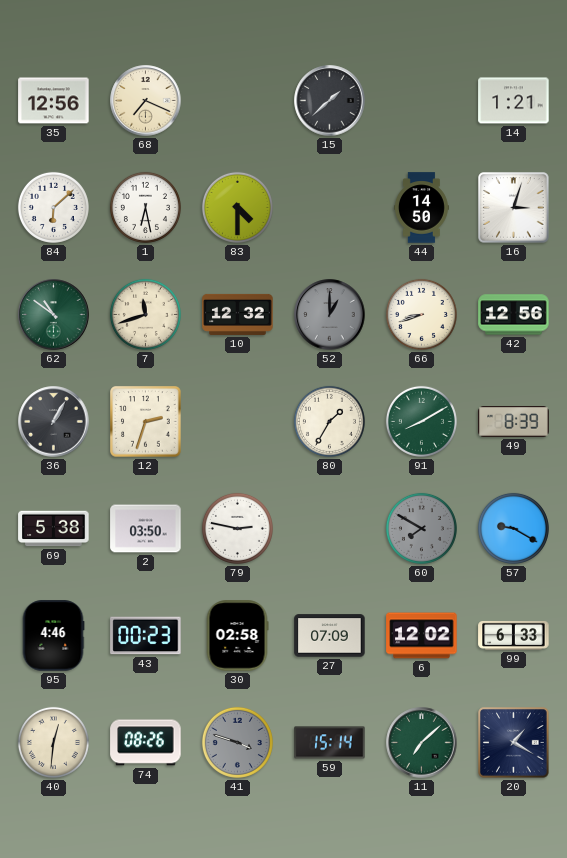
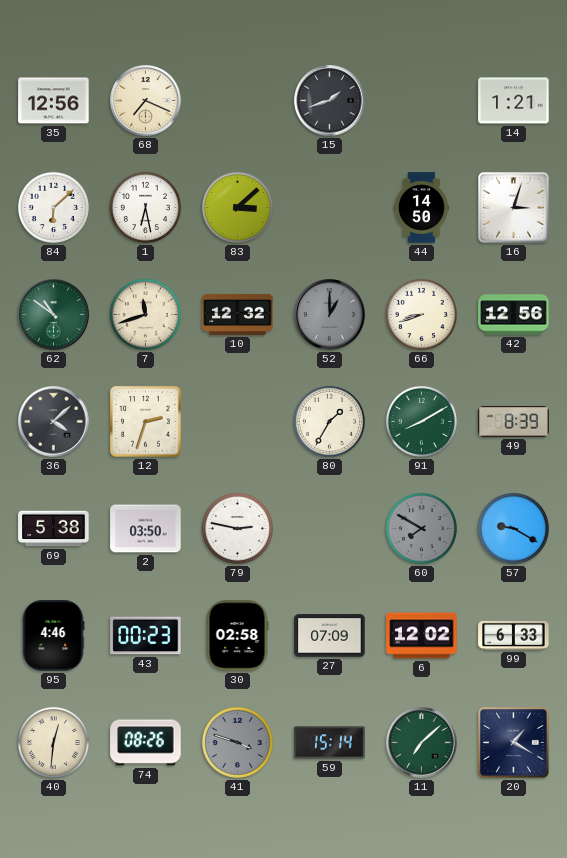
15: 1:38 -> 1:42
83: 4:30 -> 3:08
36: 1:05 -> 4:08
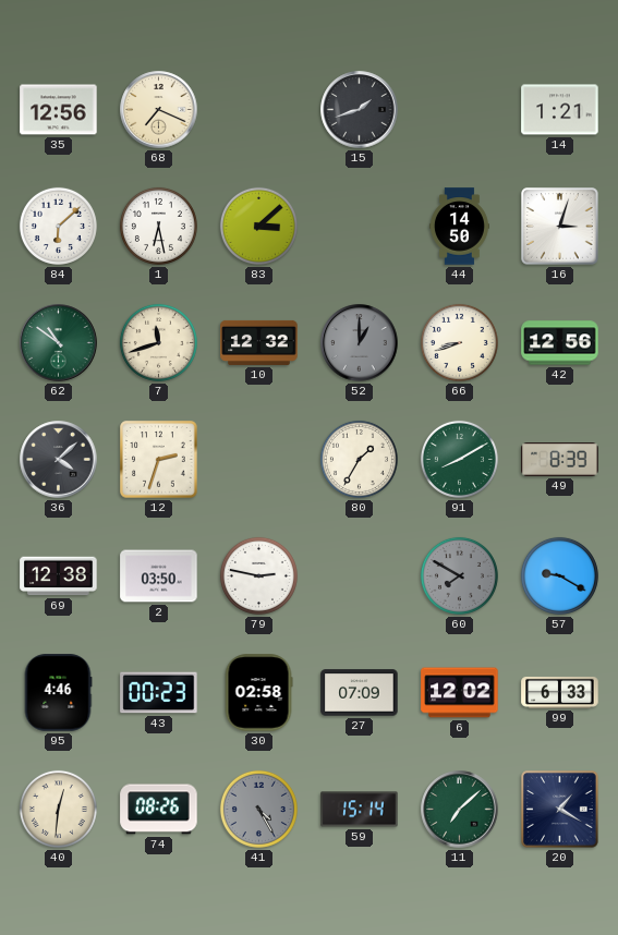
69: 5:38 -> 12:38
41: 3:48 -> 4:25
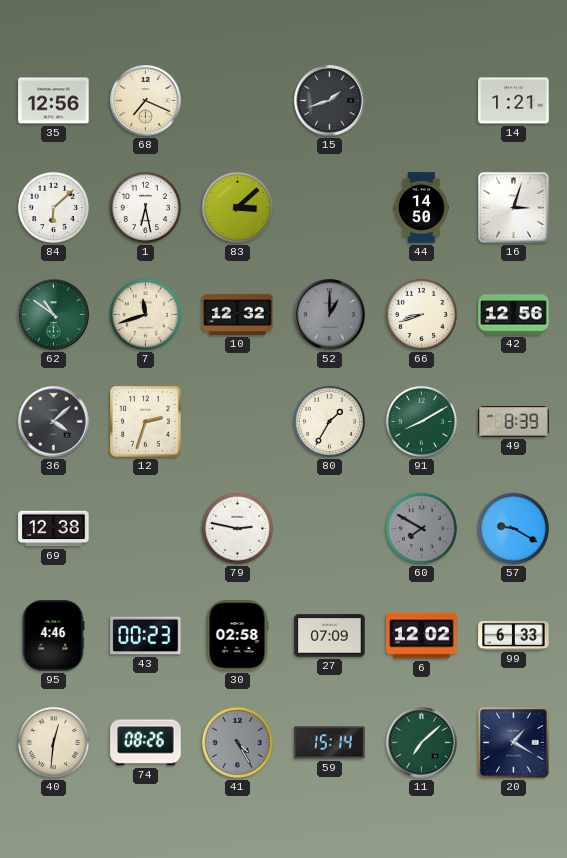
2: 03:50 -> none
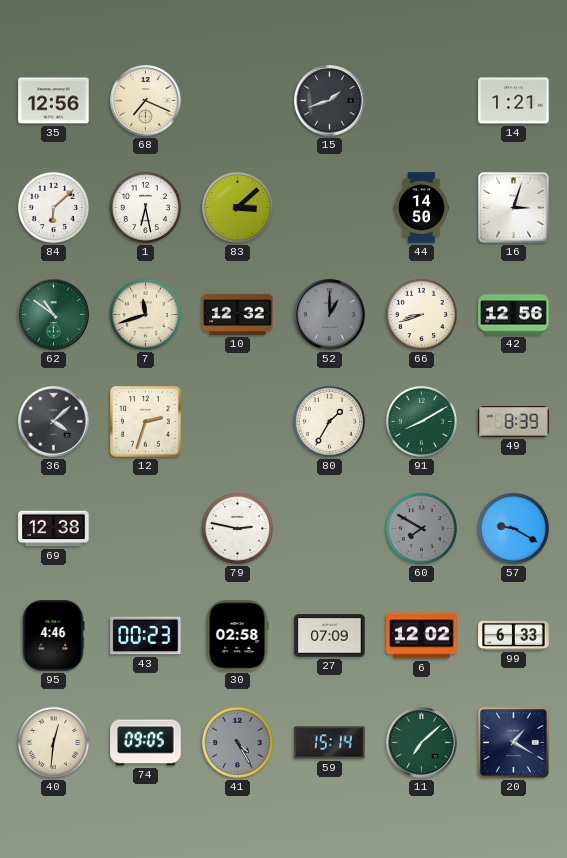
74: 08:26 -> 09:05
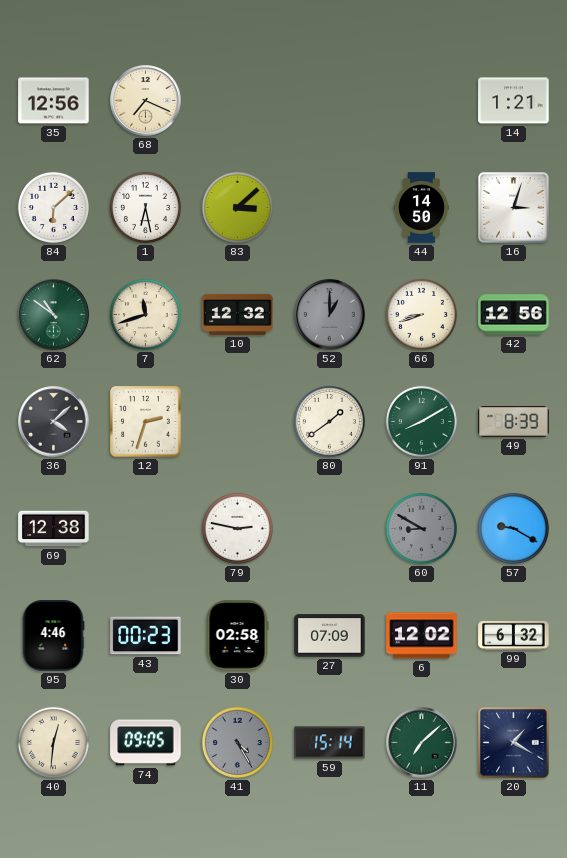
15: 1:42 -> none
80: 1:35 -> 1:39
60: 7:50 -> 8:50
99: 6:33 -> 6:32
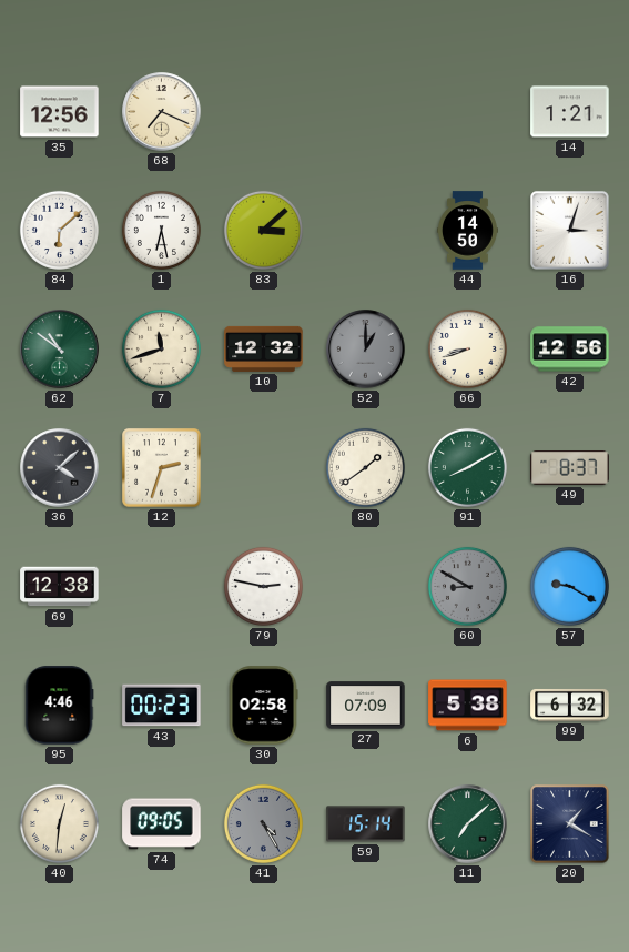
49: 8:39 -> 8:37
6: 12:02 -> 5:38
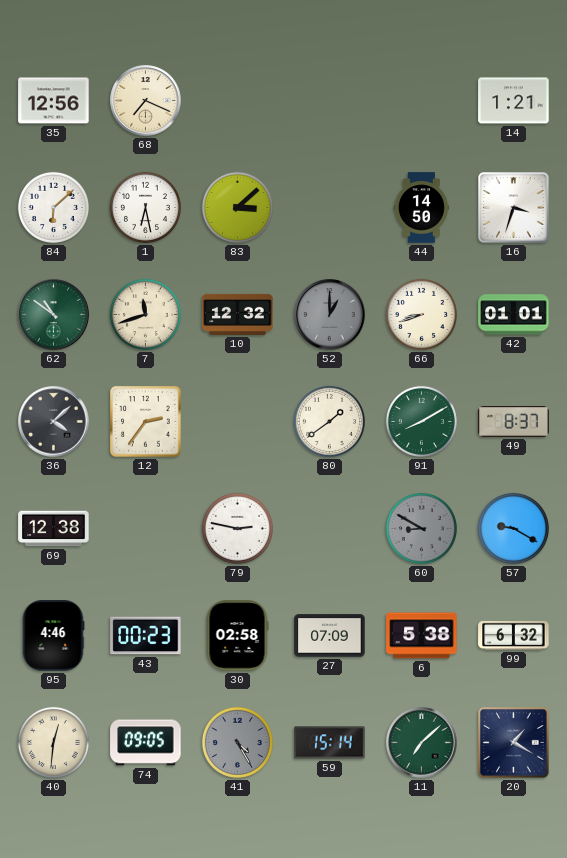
16: 3:03 -> 3:33
42: 12:56 -> 01:01
12: 2:33 -> 2:36
